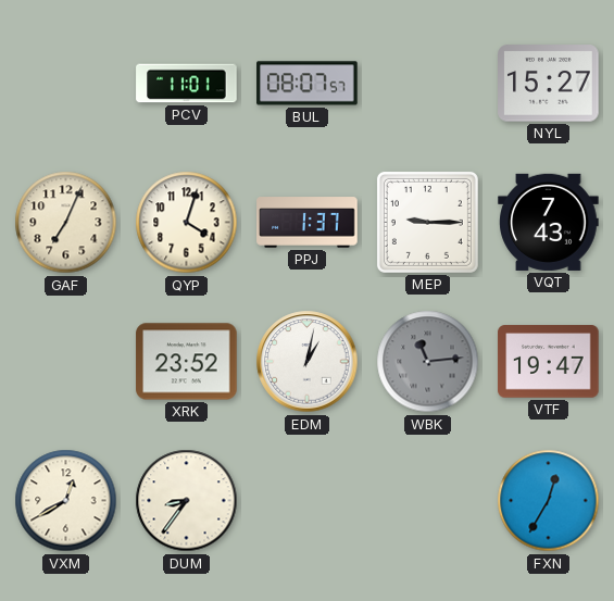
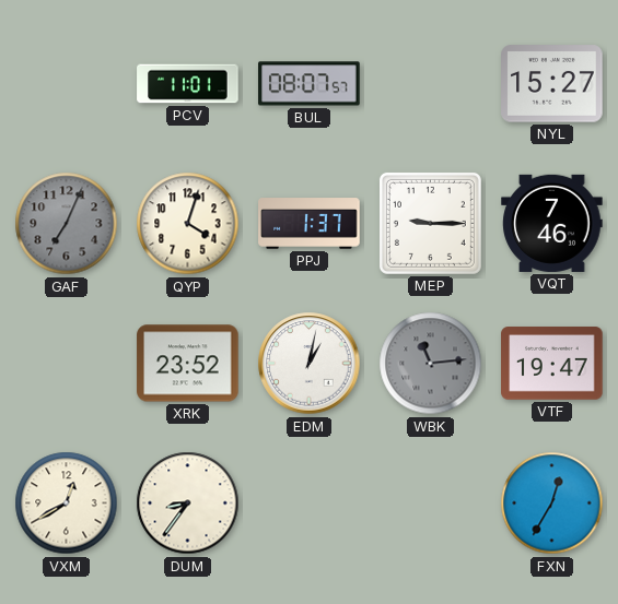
GAF dial: cream -> grey
VQT: 7:43 -> 7:46
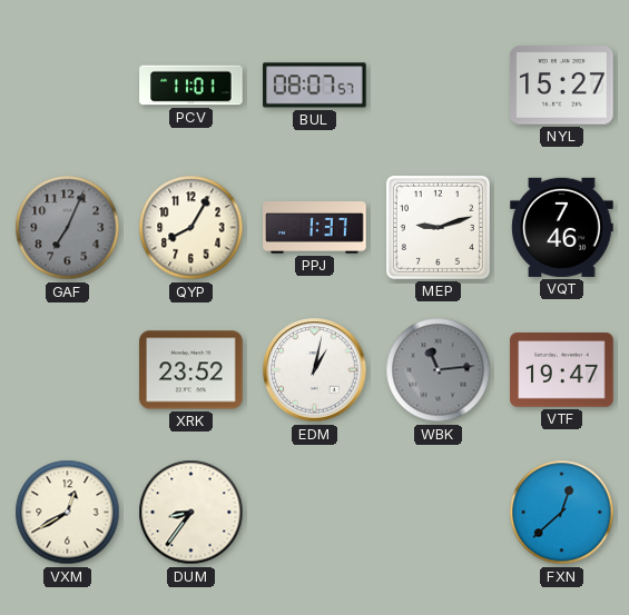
QYP: 4:03 -> 8:05
MEP: 9:15 -> 9:12
FXN: 12:35 -> 12:38
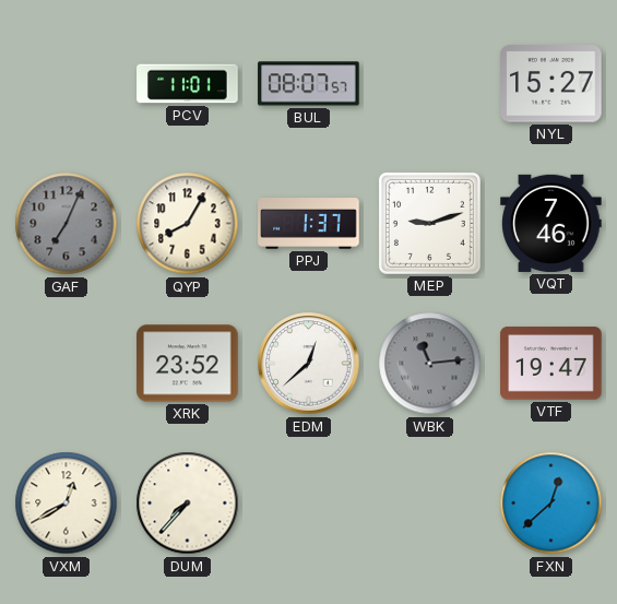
EDM: 1:02 -> 12:38
DUM: 8:36 -> 7:37
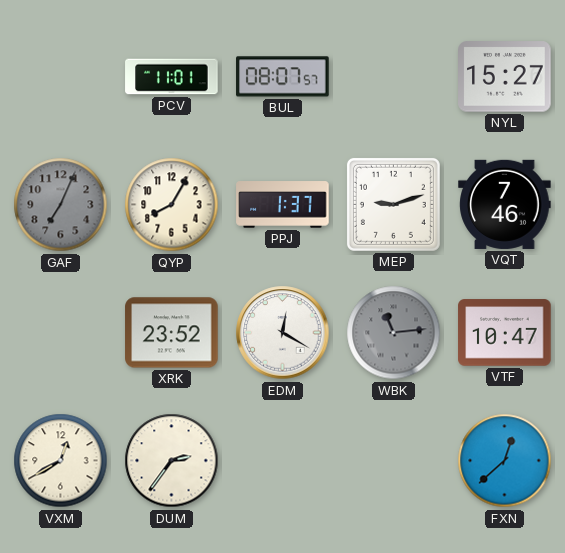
EDM: 12:38 -> 12:20
VTF: 19:47 -> 10:47
DUM: 7:37 -> 2:36
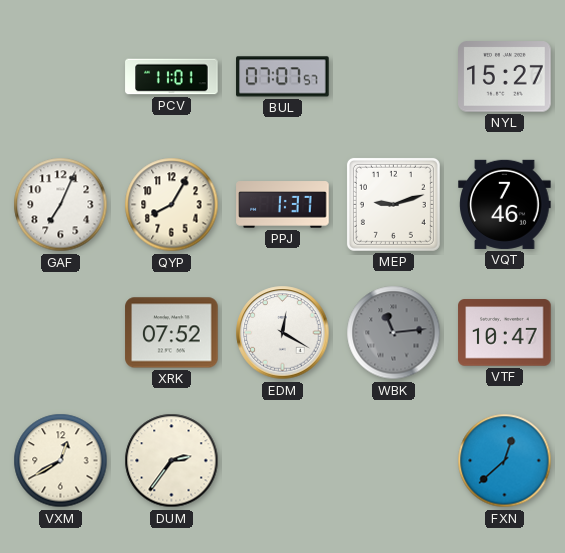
BUL: 08:07 -> 07:07
GAF dial: grey -> white
XRK: 23:52 -> 07:52
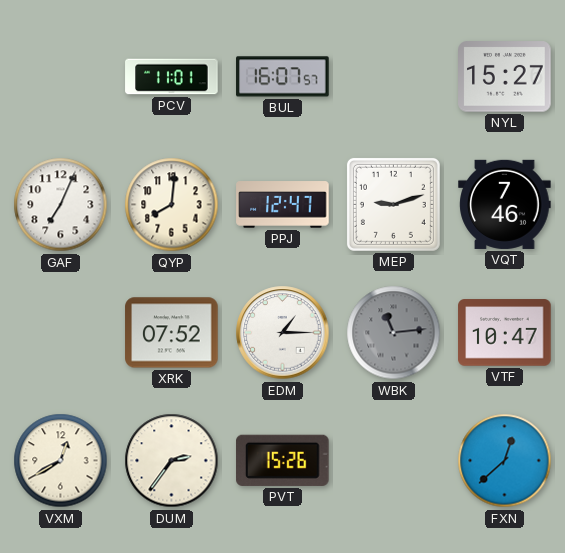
BUL: 07:07 -> 16:07
QYP: 8:05 -> 8:01
PPJ: 1:37 -> 12:47
EDM: 12:20 -> 1:15
PVT: none -> 15:26
